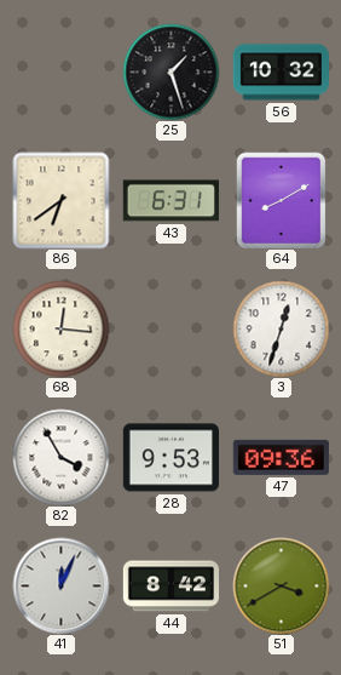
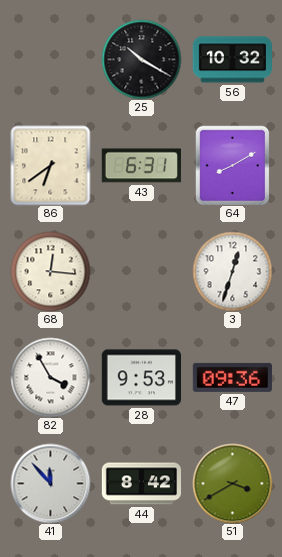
25: 1:27 -> 10:20
41: 12:04 -> 11:53
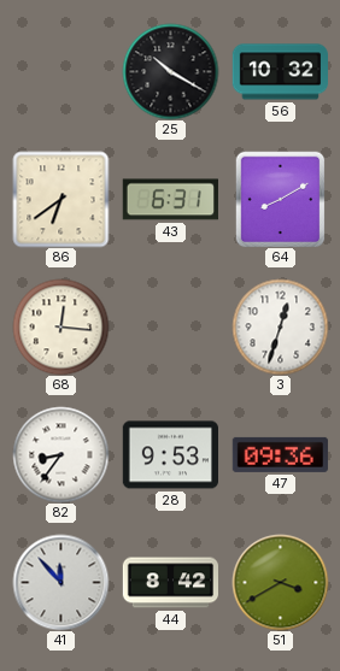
82: 3:55 -> 8:36
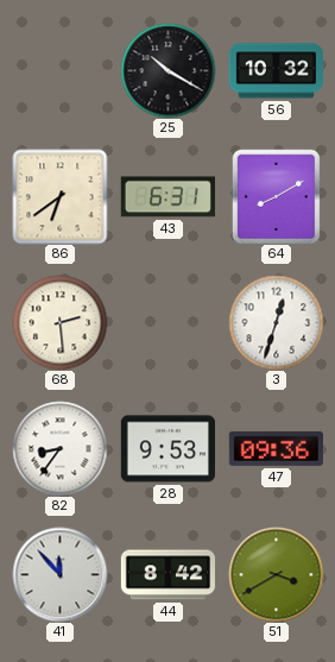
68: 12:16 -> 2:29
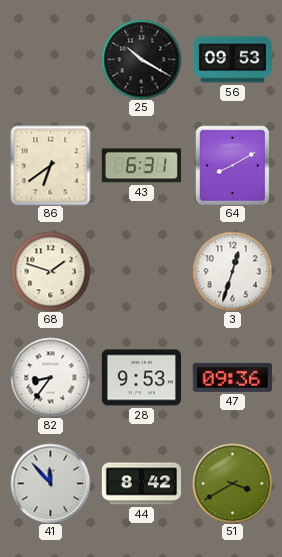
56: 10:32 -> 09:53
68: 2:29 -> 1:48
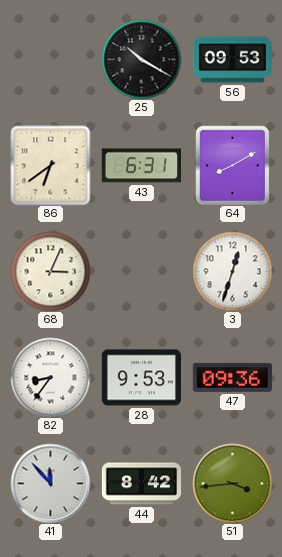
68: 1:48 -> 3:04
51: 3:40 -> 3:44
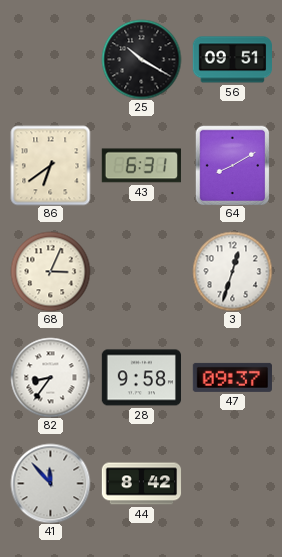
56: 09:53 -> 09:51
28: 9:53 -> 9:58
47: 09:36 -> 09:37
51: 3:44 -> none
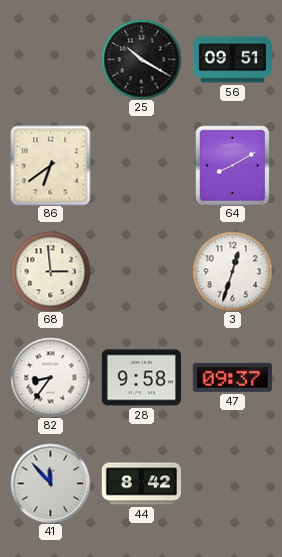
43: 6:31 -> none
68: 3:04 -> 2:59
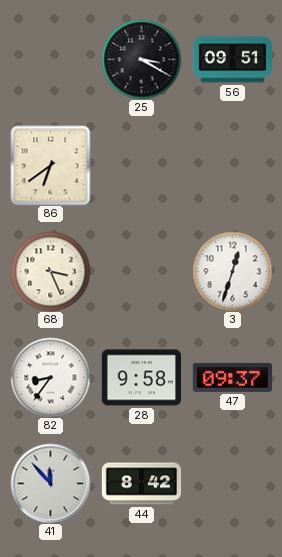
25: 10:20 -> 3:20
64: 8:10 -> none
68: 2:59 -> 3:26
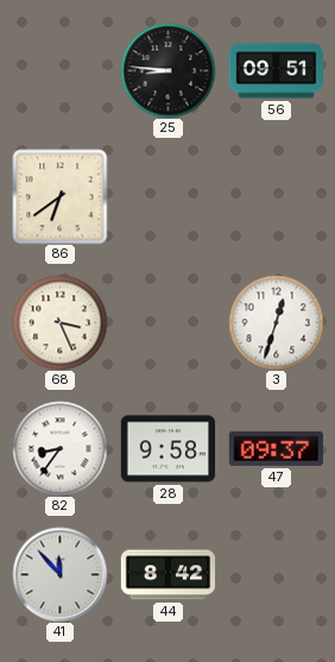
25: 3:20 -> 8:46
